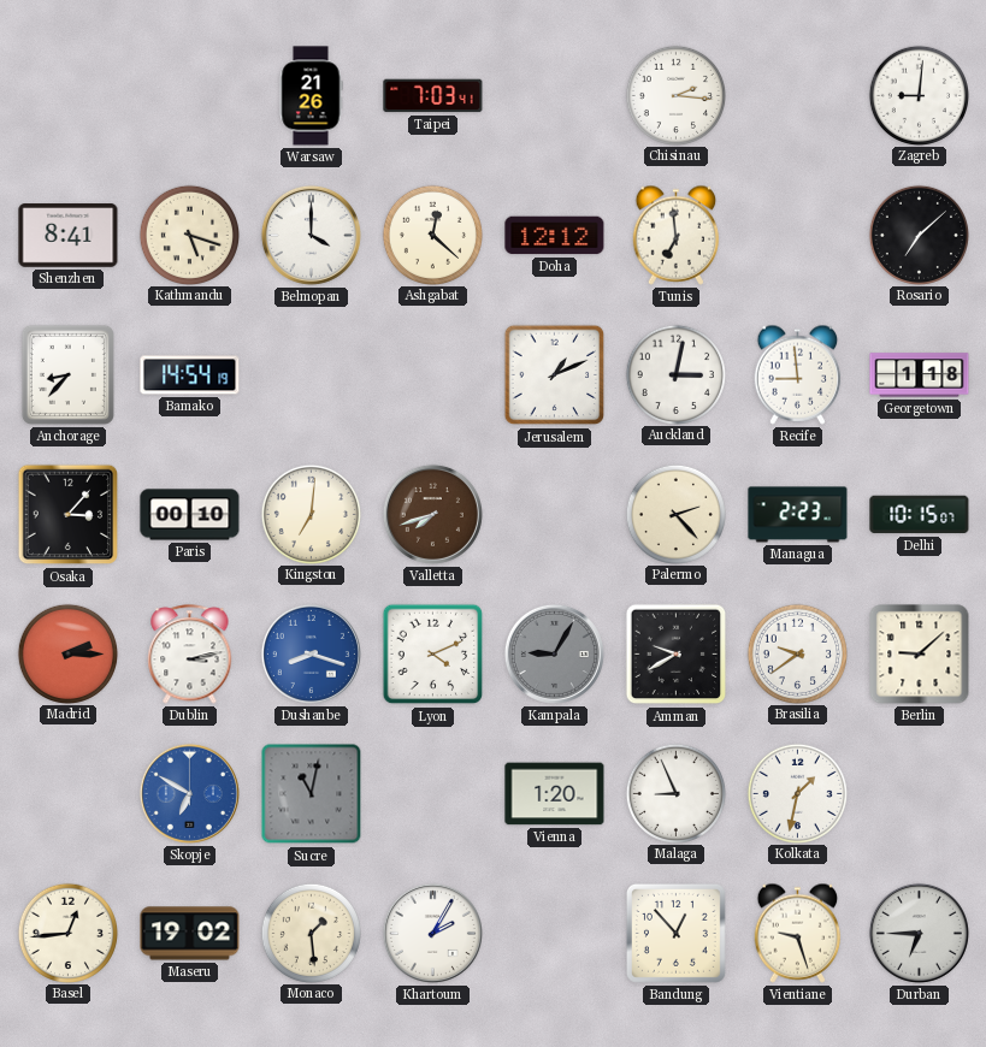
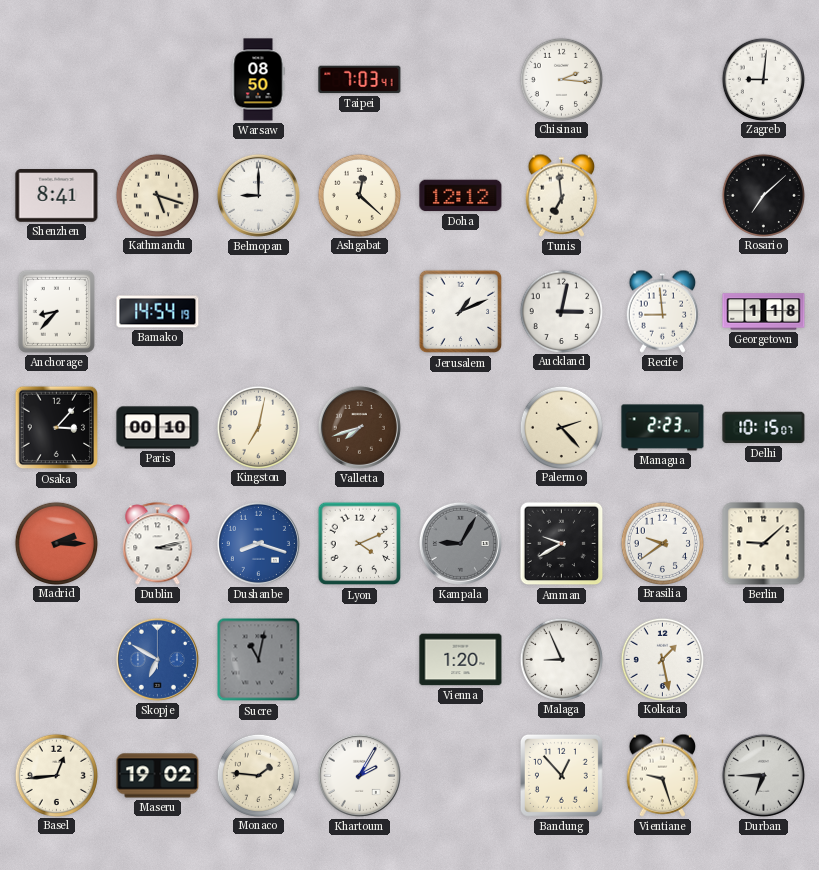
Warsaw: 21:26 -> 08:50
Belmopan: 4:00 -> 9:00
Kingston: 7:01 -> 7:02
Kolkata: 1:32 -> 1:28
Monaco: 1:29 -> 1:46
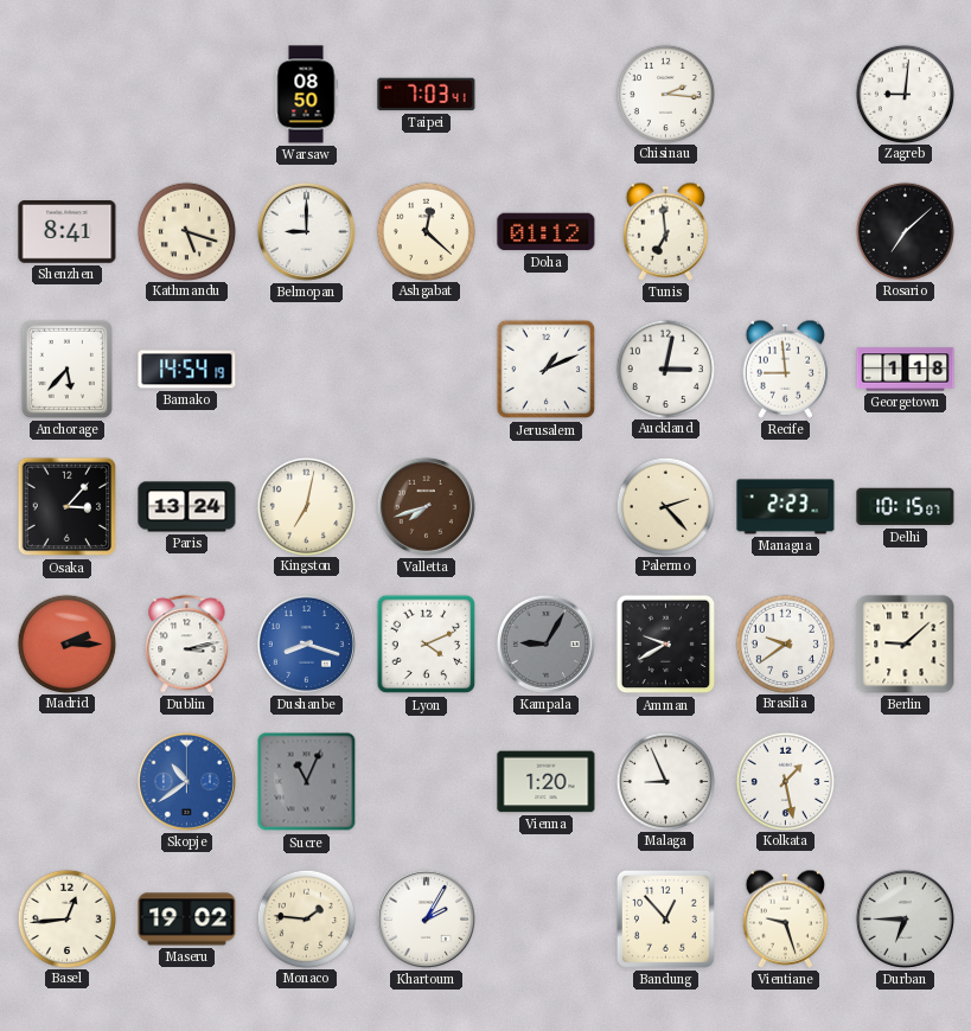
Doha: 12:12 -> 01:12
Anchorage: 8:37 -> 5:37
Paris: 00:10 -> 13:24
Skopje: 6:50 -> 10:39
Sucre: 11:02 -> 11:04
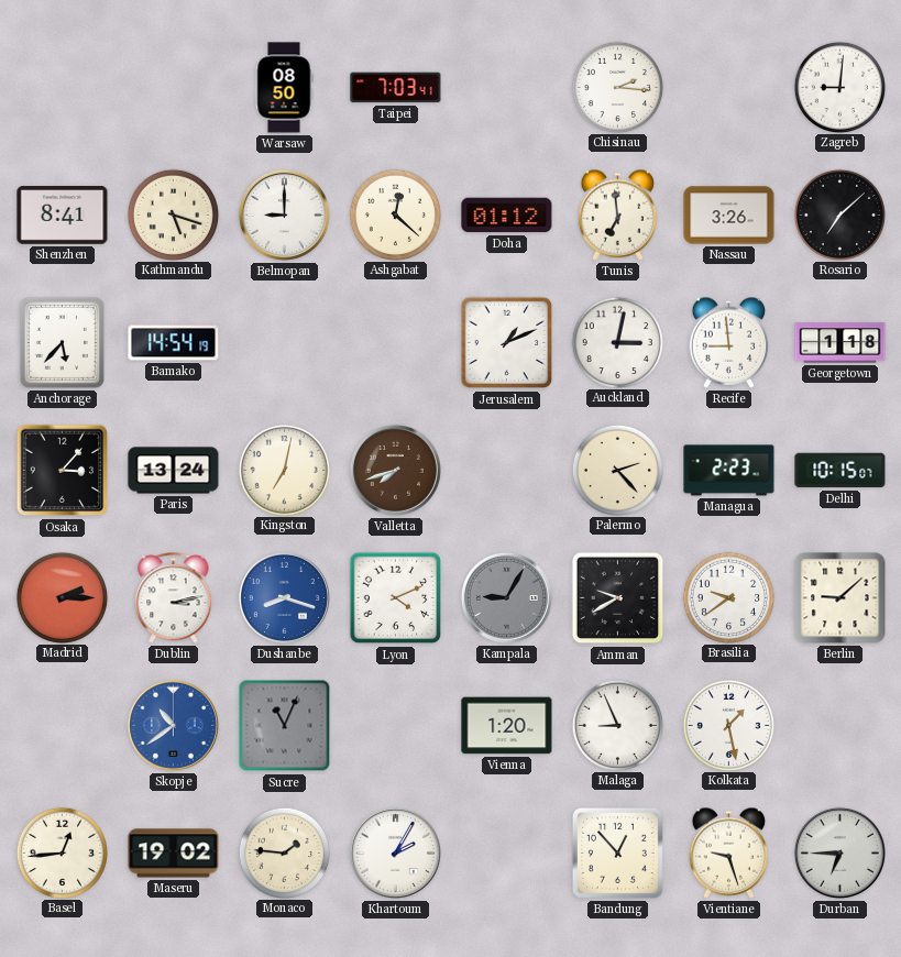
Nassau: none -> 3:26
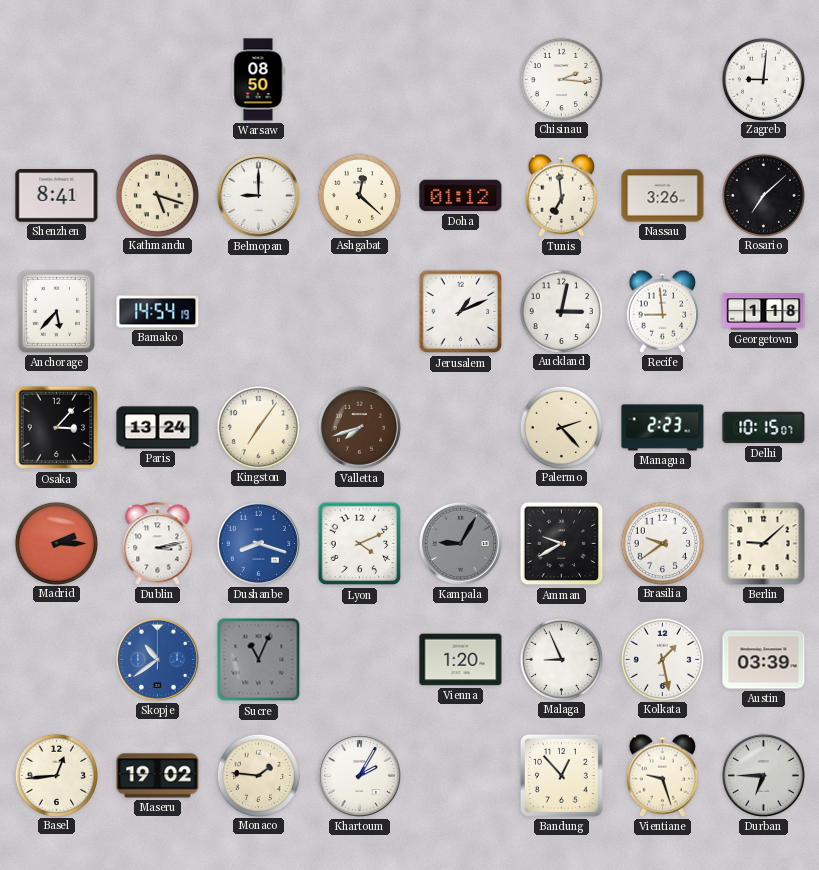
Taipei: 7:03 -> none
Kingston: 7:02 -> 7:06
Austin: none -> 03:39
